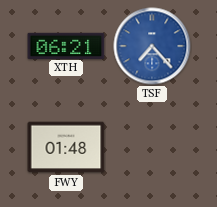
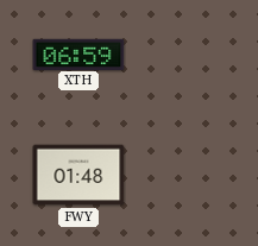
XTH: 06:21 -> 06:59
TSF: 7:23 -> none
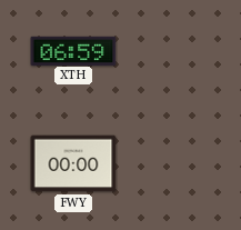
FWY: 01:48 -> 00:00
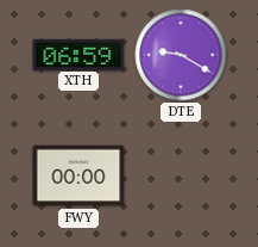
DTE: none -> 9:20
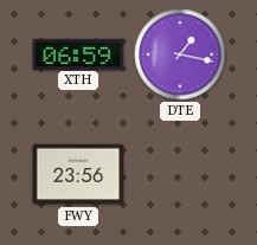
DTE: 9:20 -> 1:17
FWY: 00:00 -> 23:56
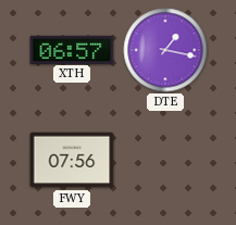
XTH: 06:59 -> 06:57
FWY: 23:56 -> 07:56
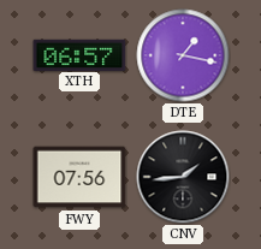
CNV: none -> 1:44
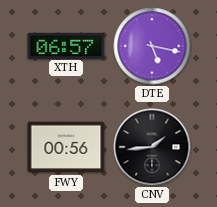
DTE: 1:17 -> 5:17
FWY: 07:56 -> 00:56
